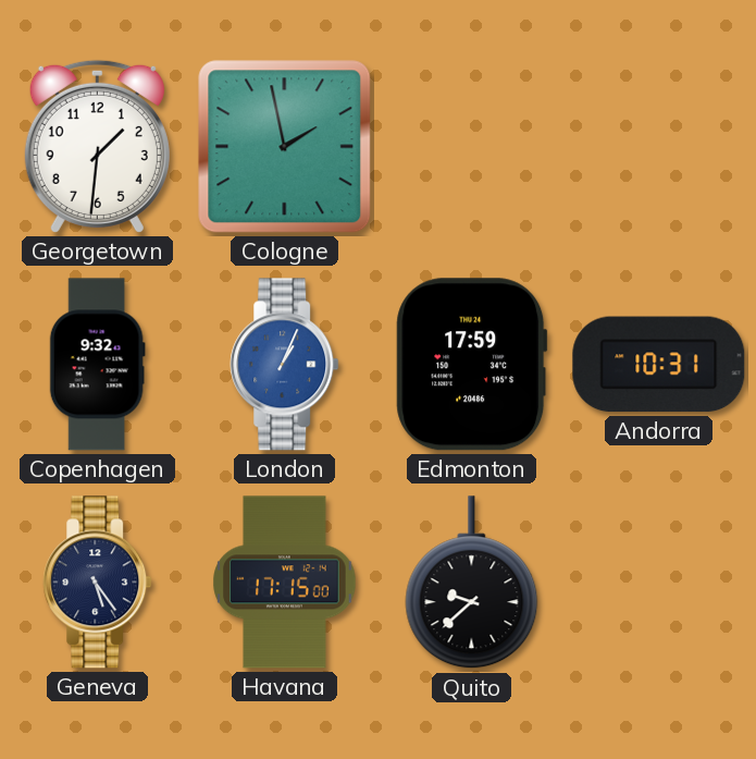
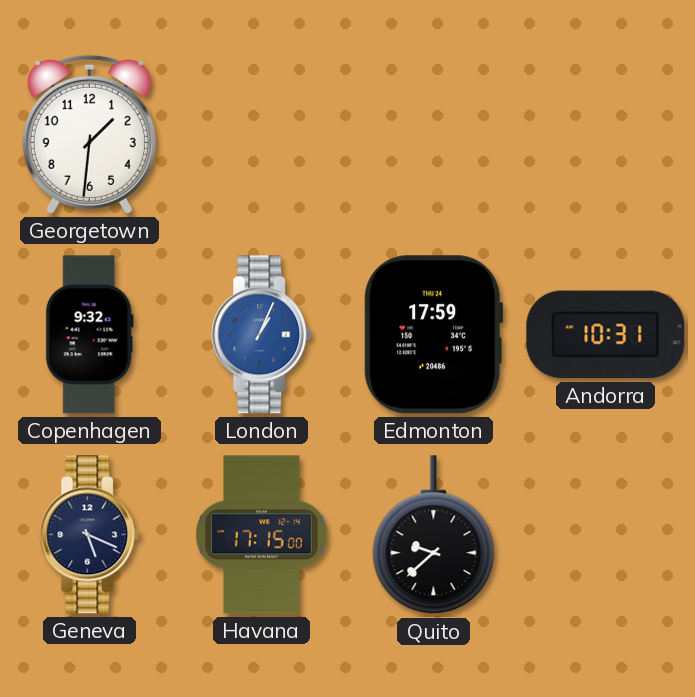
Cologne: 1:58 -> none
Geneva: 5:24 -> 5:19
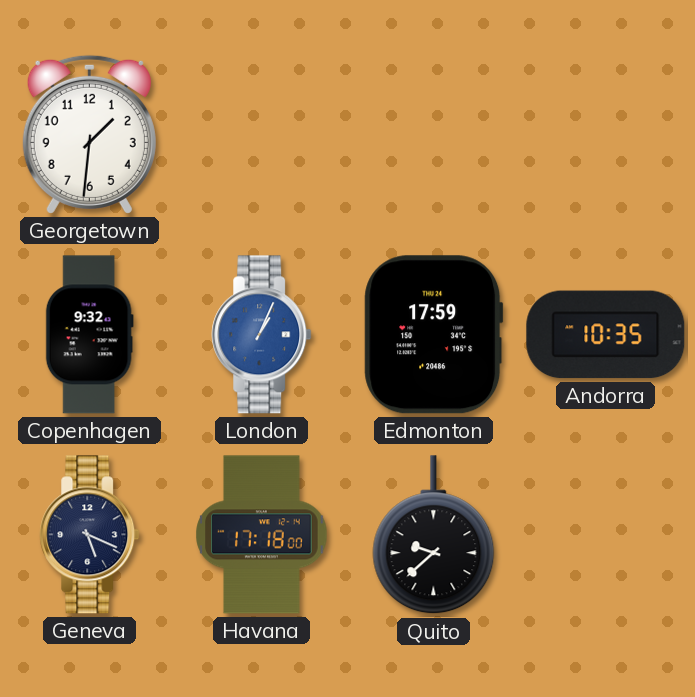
Andorra: 10:31 -> 10:35
Havana: 17:15 -> 17:18
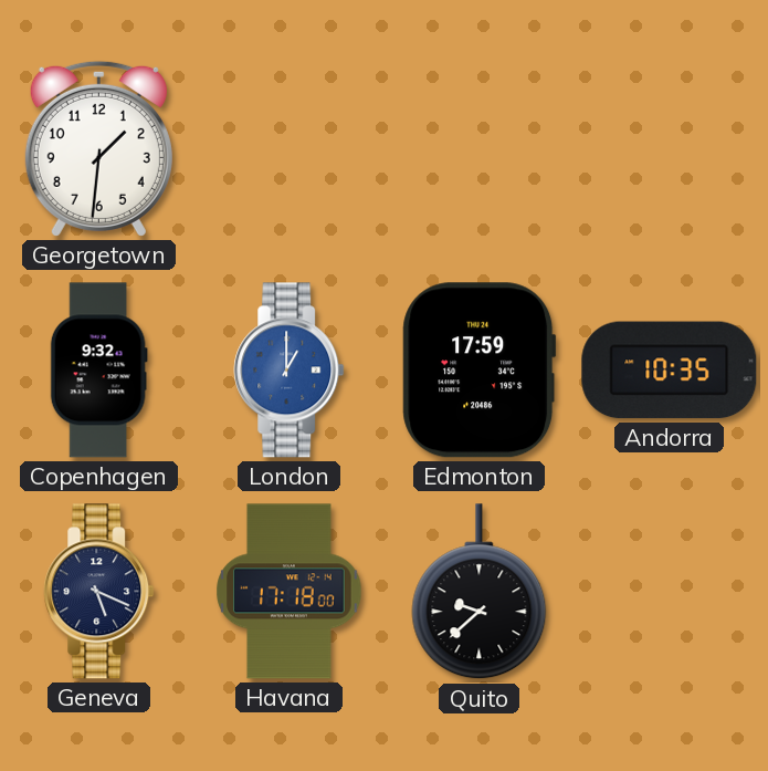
London: 1:04 -> 1:00
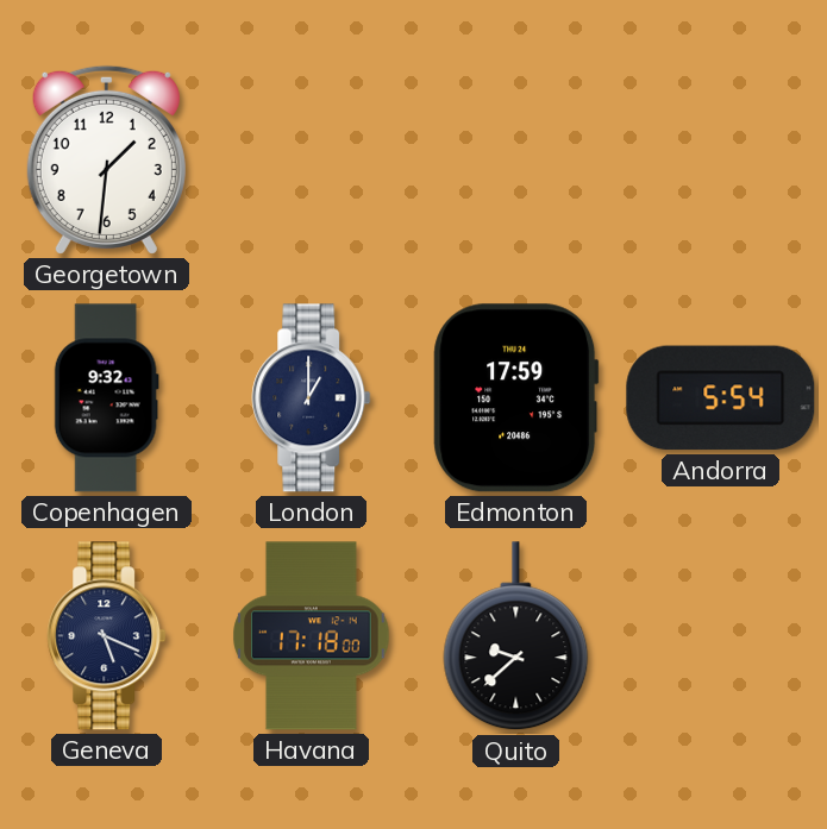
London dial: blue -> navy
Andorra: 10:35 -> 5:54
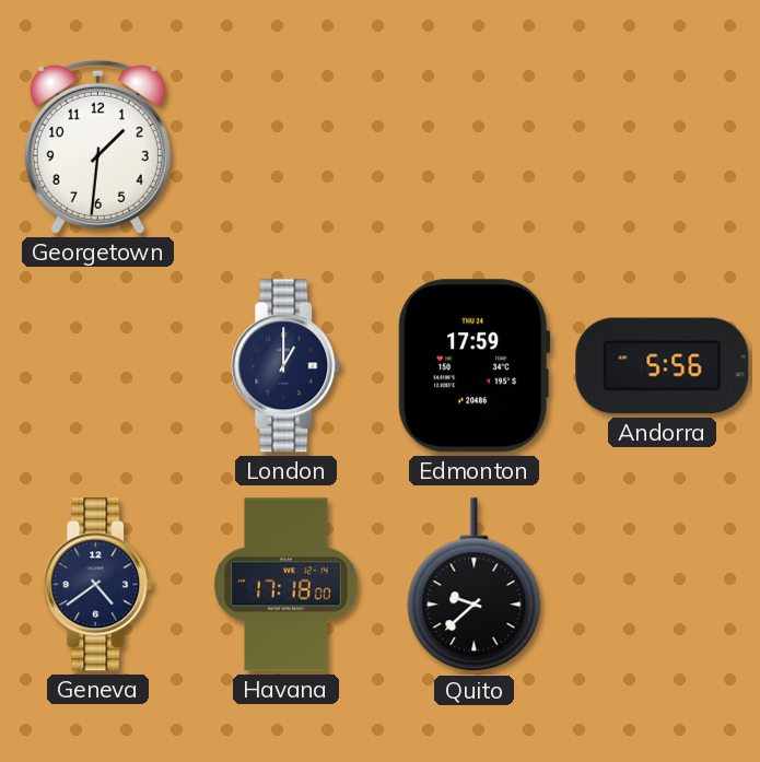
Copenhagen: 9:32 -> none
Andorra: 5:54 -> 5:56
Geneva: 5:19 -> 4:39
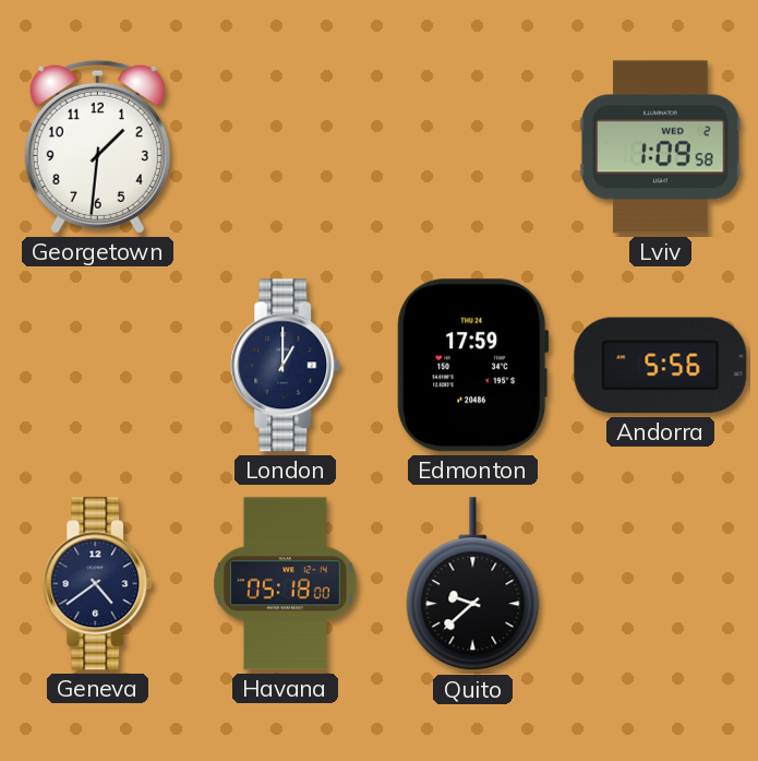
Lviv: none -> 1:09
Havana: 17:18 -> 05:18
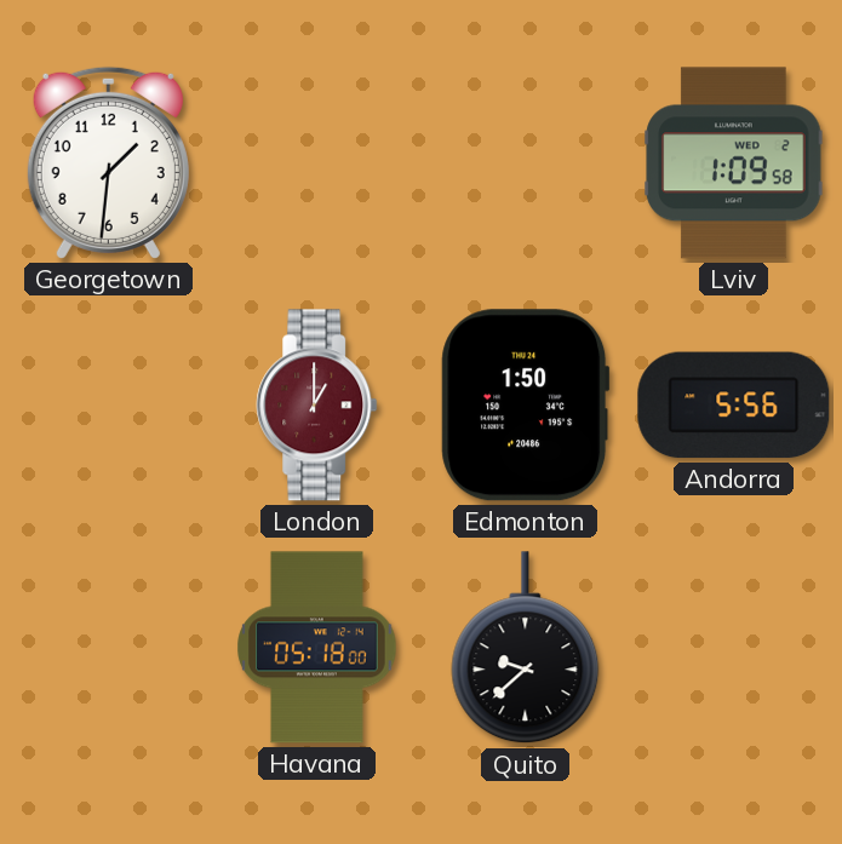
London dial: navy -> burgundy
Edmonton: 17:59 -> 1:50
Geneva: 4:39 -> none
